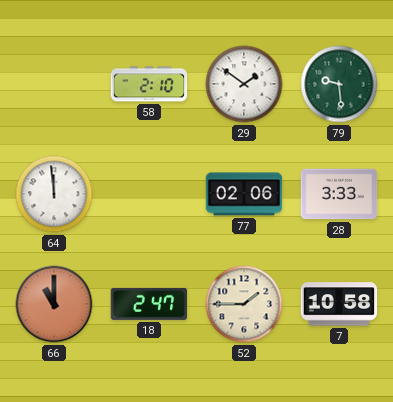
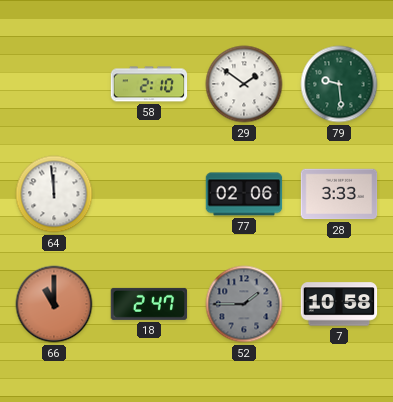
52 dial: cream -> grey
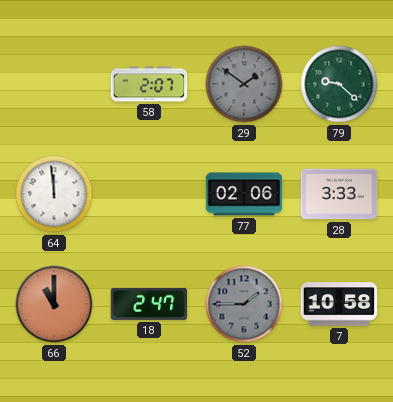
58: 2:10 -> 2:07
29 dial: white -> grey
79: 9:29 -> 9:22
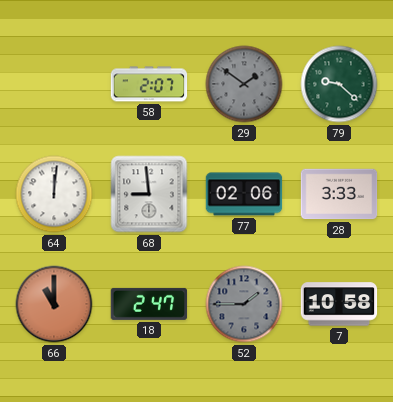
64: 11:59 -> 12:01
68: none -> 8:59
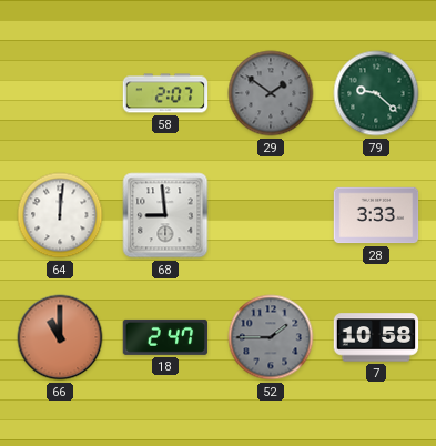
77: 02:06 -> none
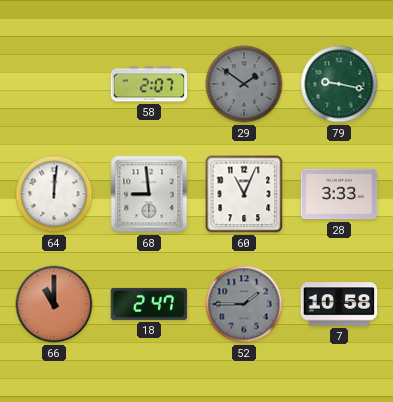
79: 9:22 -> 9:17
60: none -> 11:04
